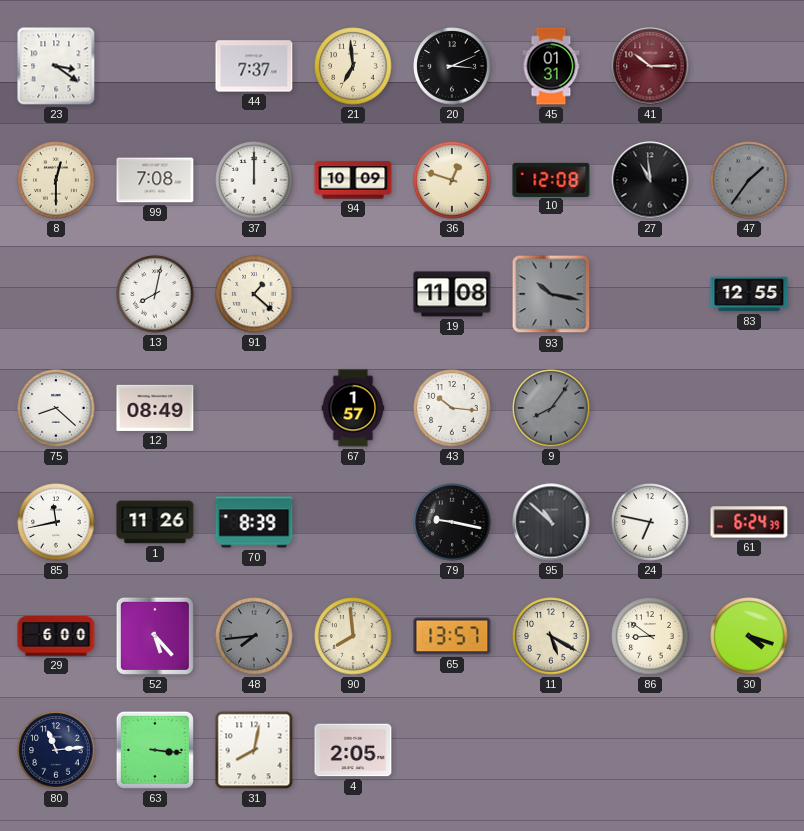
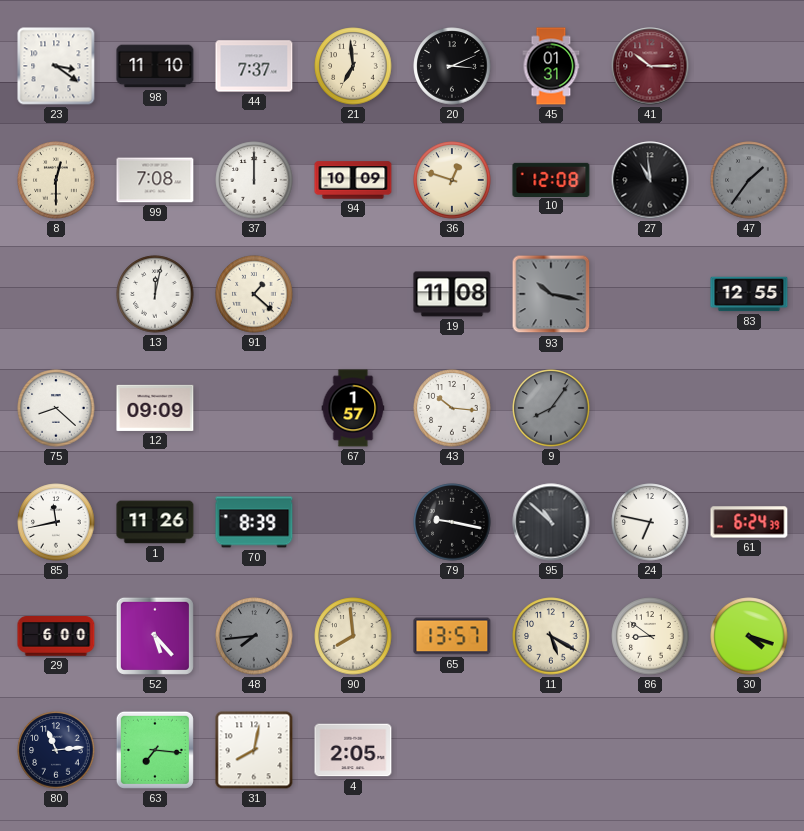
98: none -> 11:10
13: 8:02 -> 12:02
12: 08:49 -> 09:09
63: 3:16 -> 7:16
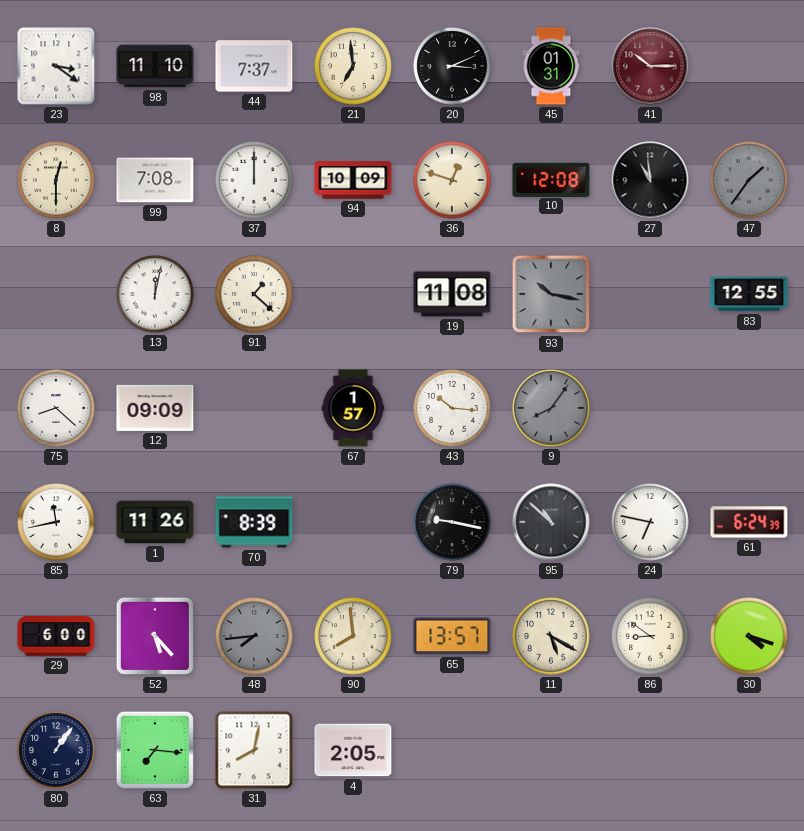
80: 11:14 -> 1:06
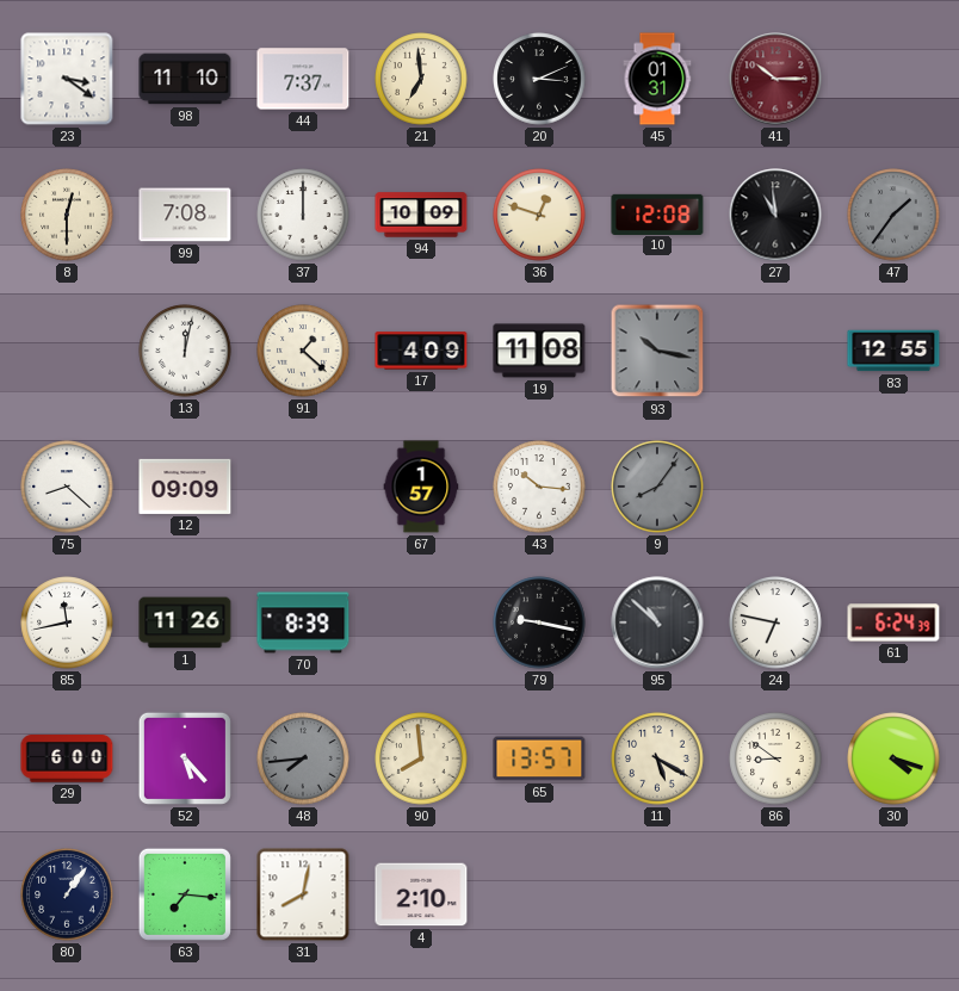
17: none -> 4:09
4: 2:05 -> 2:10
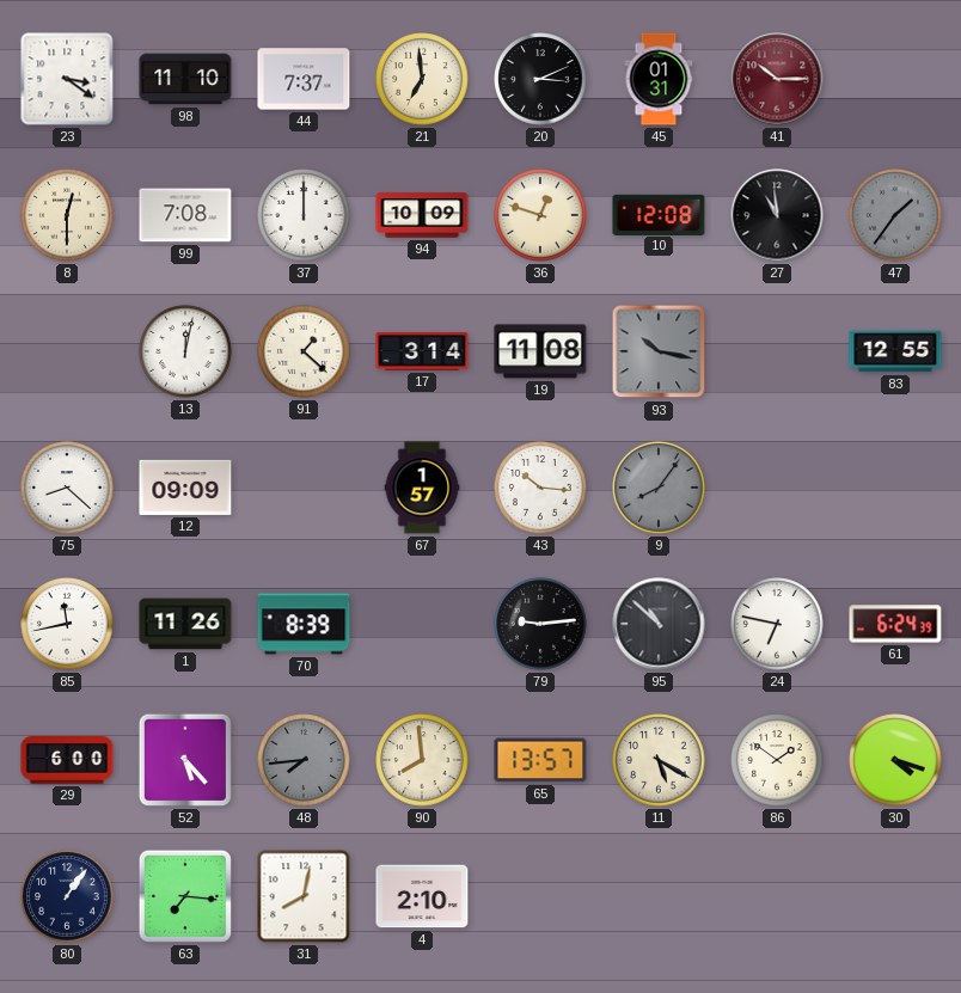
17: 4:09 -> 3:14
79: 9:17 -> 9:14
86: 8:51 -> 1:51
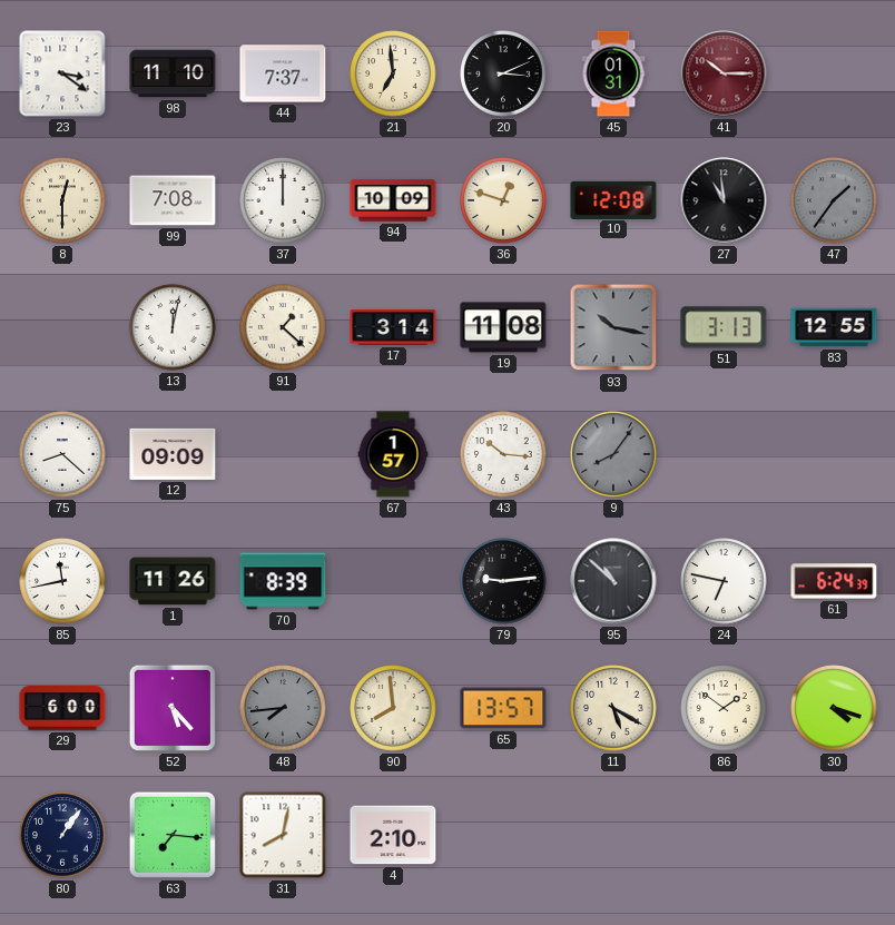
51: none -> 3:13
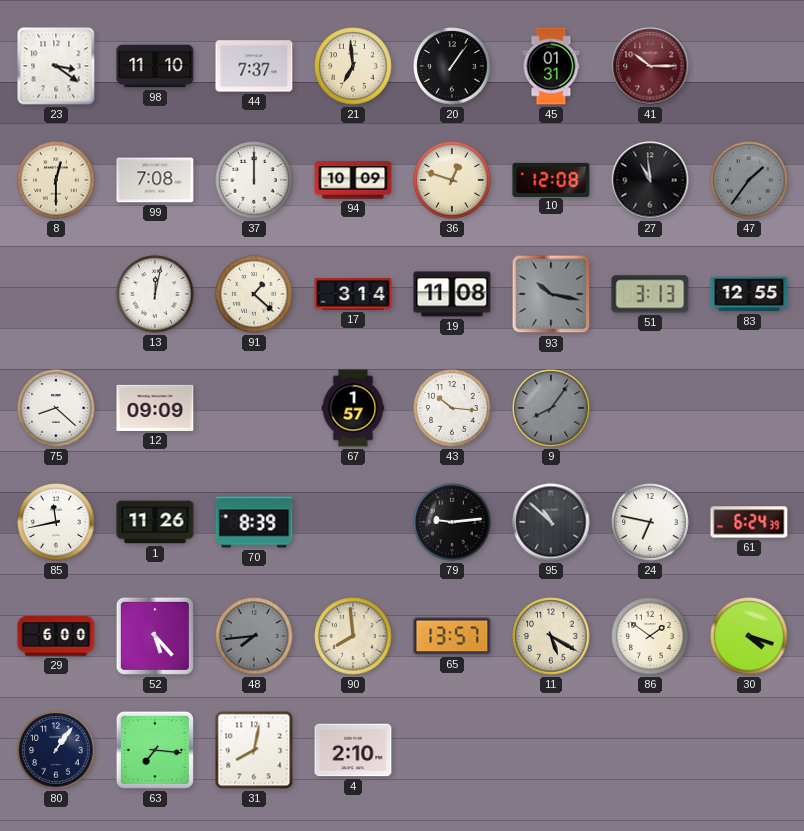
20: 3:11 -> 1:06
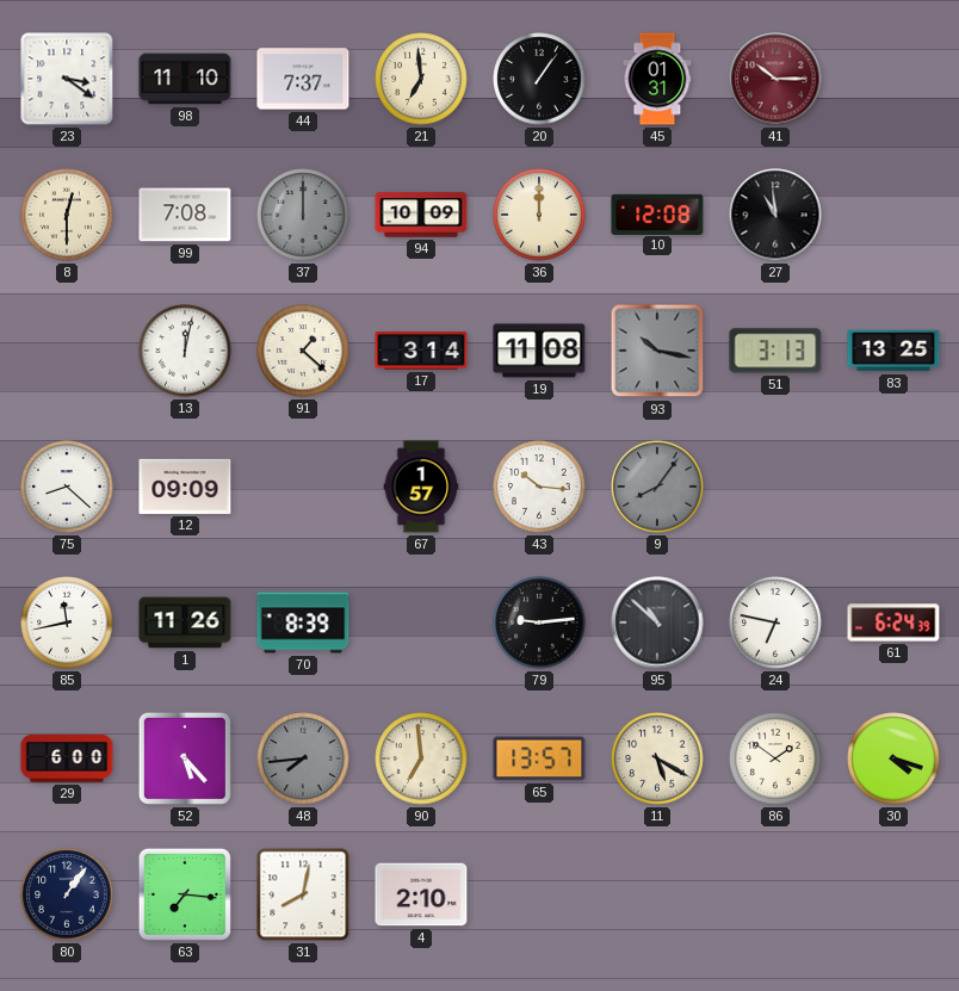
37 dial: white -> grey
36: 12:48 -> 12:00
47: 1:36 -> none
83: 12:55 -> 13:25
90: 7:59 -> 6:59
